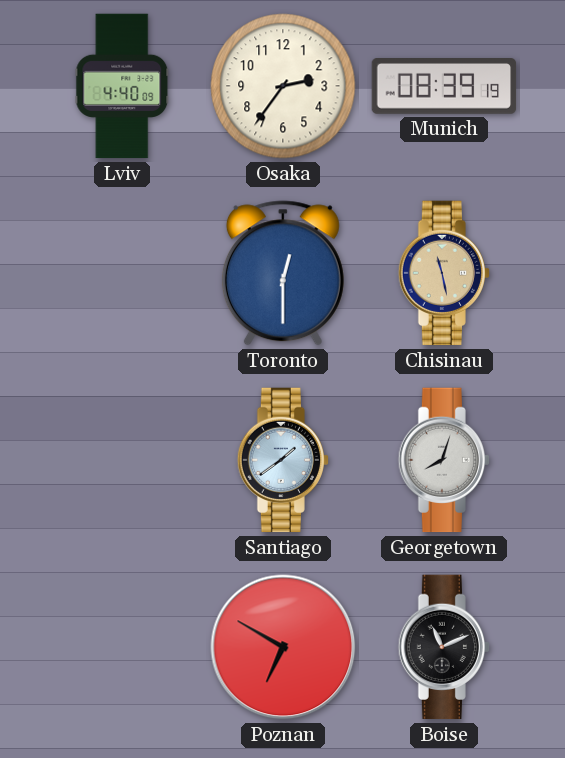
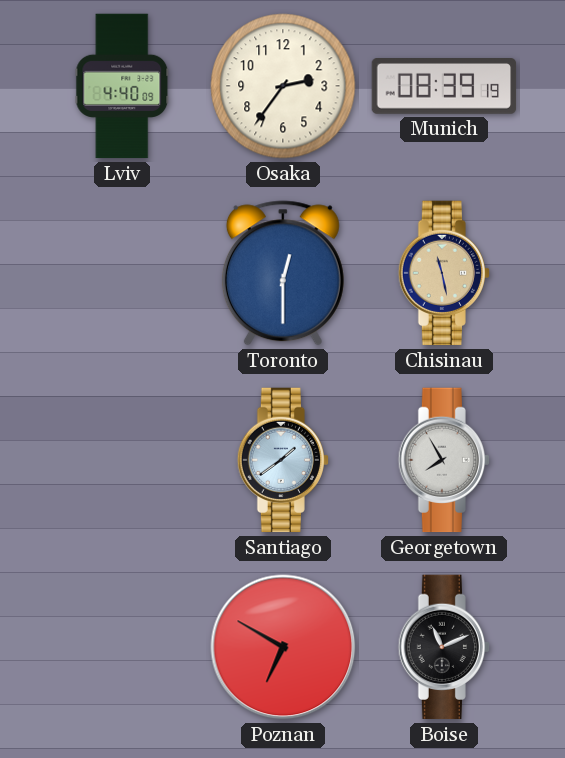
Georgetown: 8:03 -> 7:55
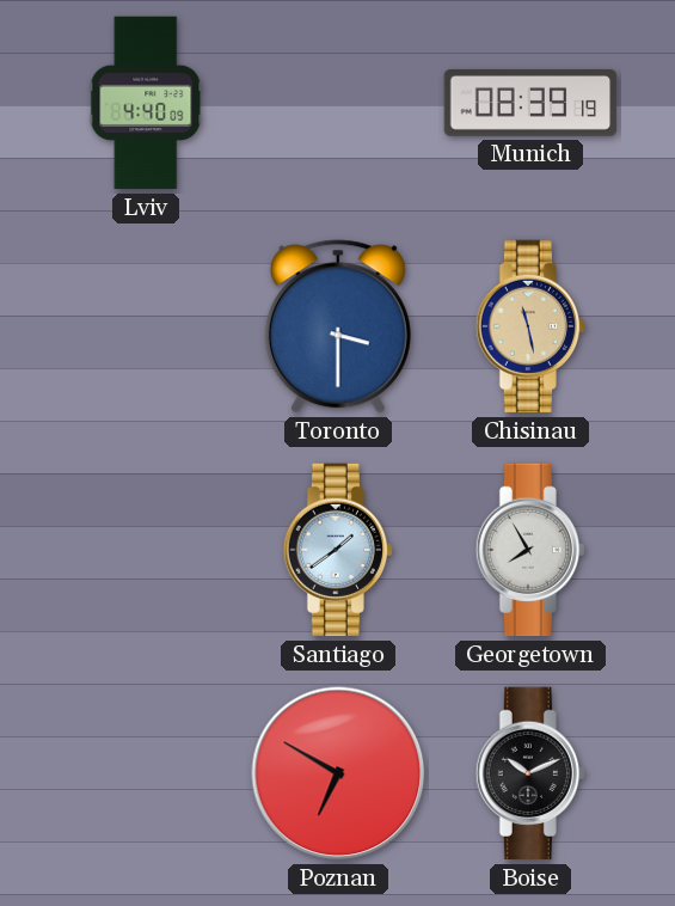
Osaka: 2:36 -> none
Toronto: 12:30 -> 3:30
Boise: 11:11 -> 10:11
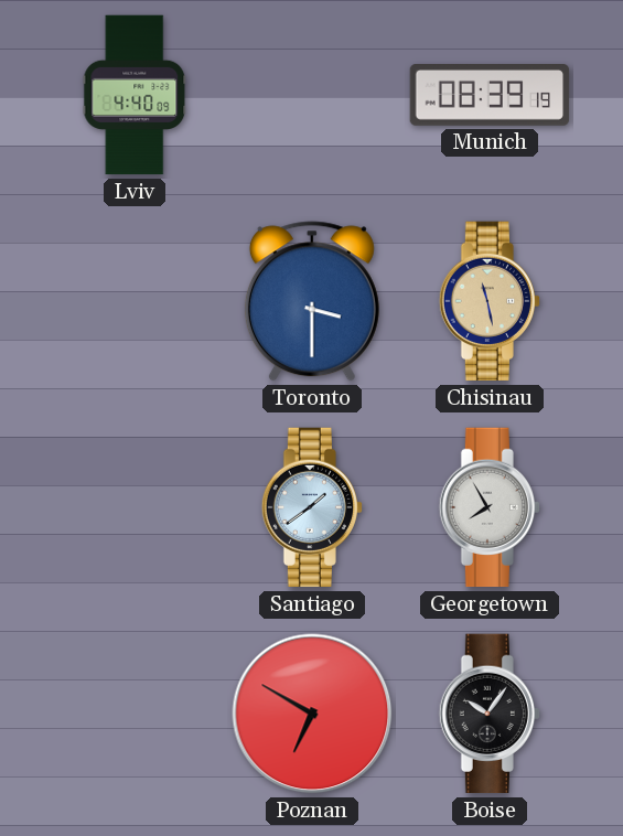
Boise: 10:11 -> 10:06
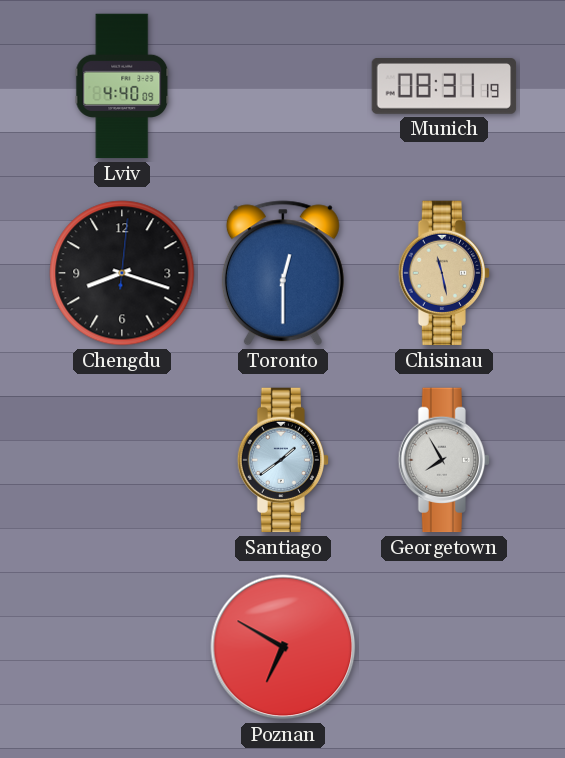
Munich: 08:39 -> 08:31
Chengdu: none -> 8:18
Toronto: 3:30 -> 12:30
Boise: 10:06 -> none
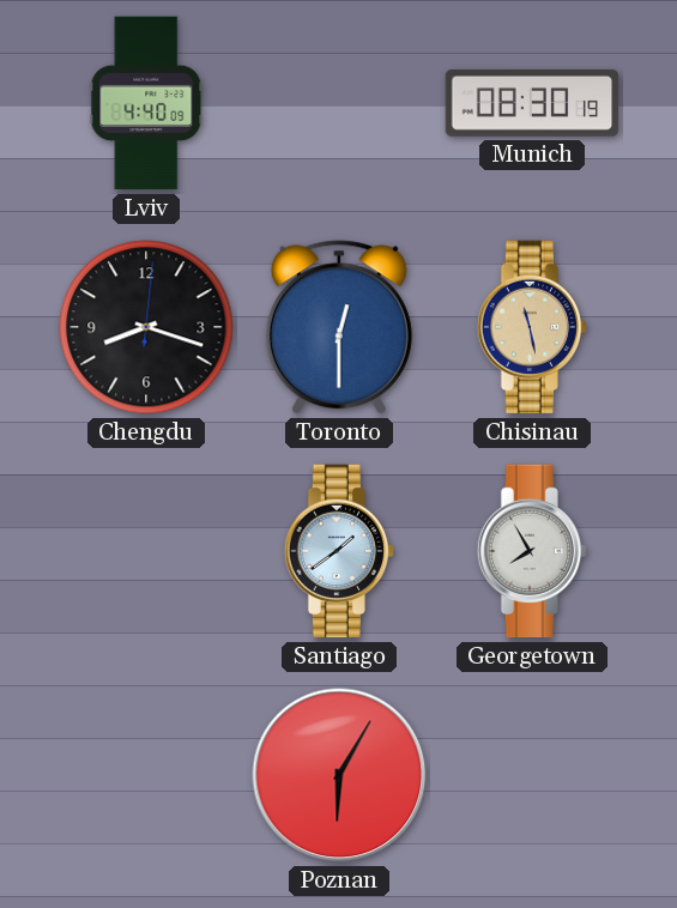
Munich: 08:31 -> 08:30
Poznan: 6:50 -> 6:05
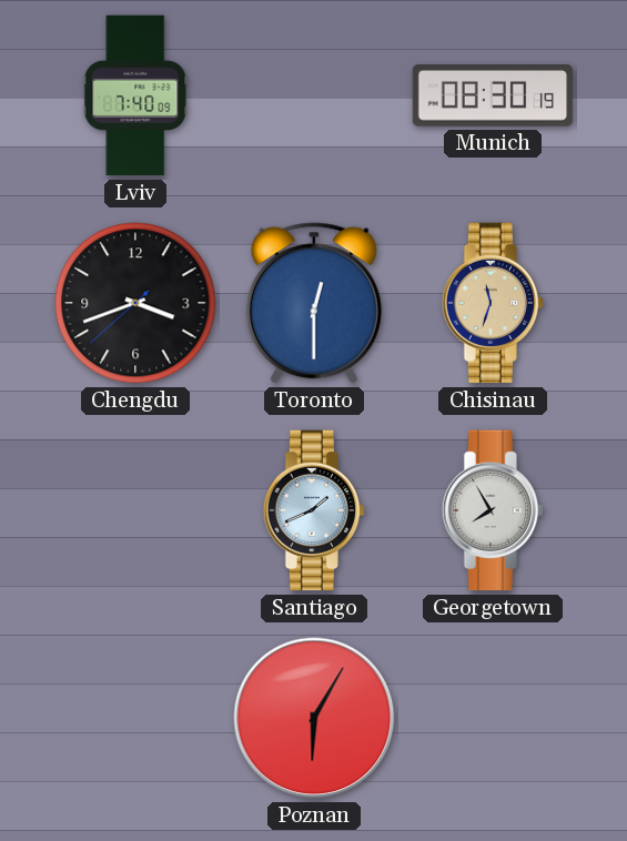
Lviv: 4:40 -> 7:40
Chengdu: 8:18 -> 3:41
Chisinau: 11:28 -> 11:33
Santiago: 1:39 -> 1:41
